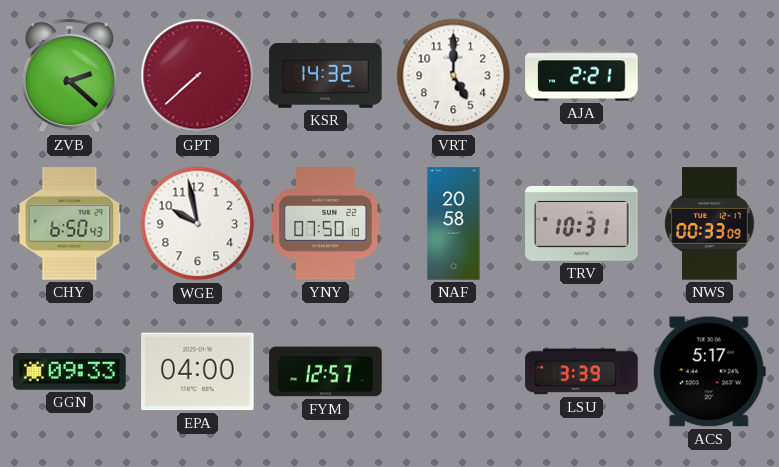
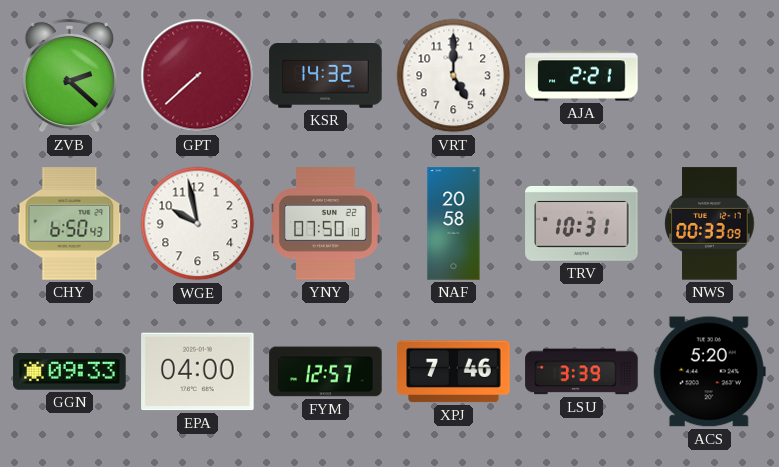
XPJ: none -> 7:46
ACS: 5:17 -> 5:20
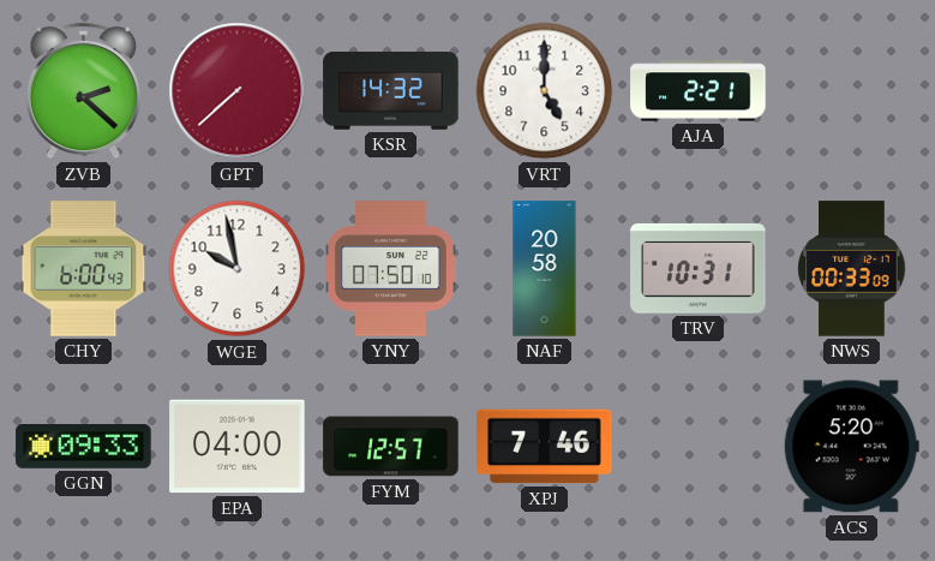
CHY: 6:50 -> 6:00
LSU: 3:39 -> none
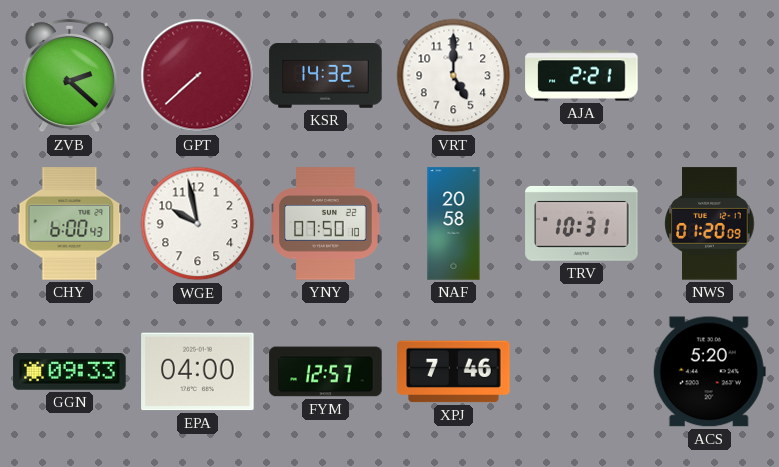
NWS: 00:33 -> 01:20
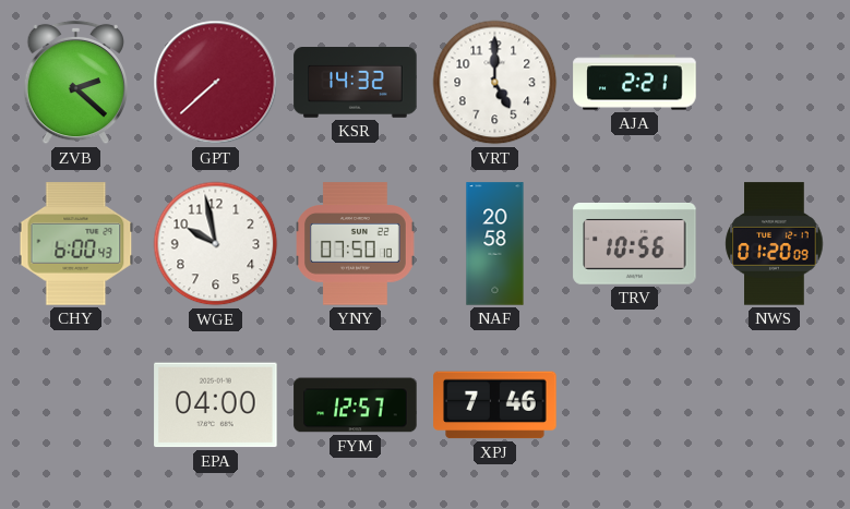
TRV: 10:31 -> 10:56
GGN: 09:33 -> none
ACS: 5:20 -> none
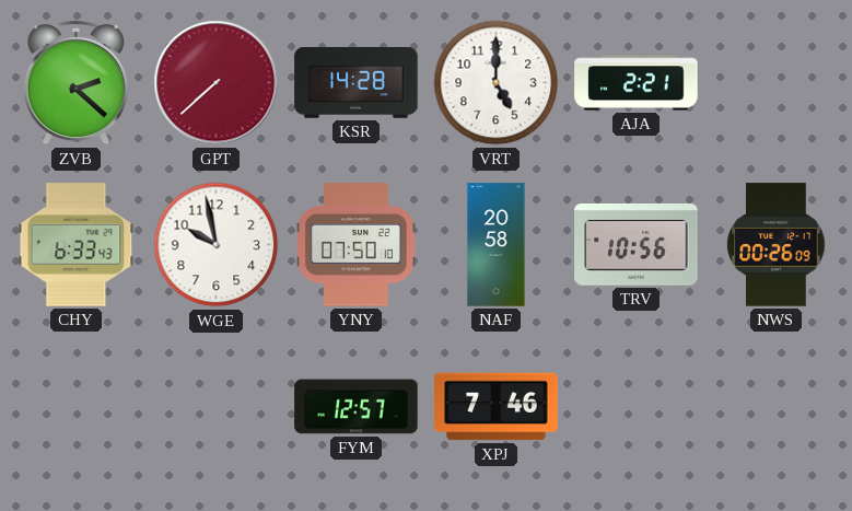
KSR: 14:32 -> 14:28
CHY: 6:00 -> 6:33
NWS: 01:20 -> 00:26
EPA: 04:00 -> none
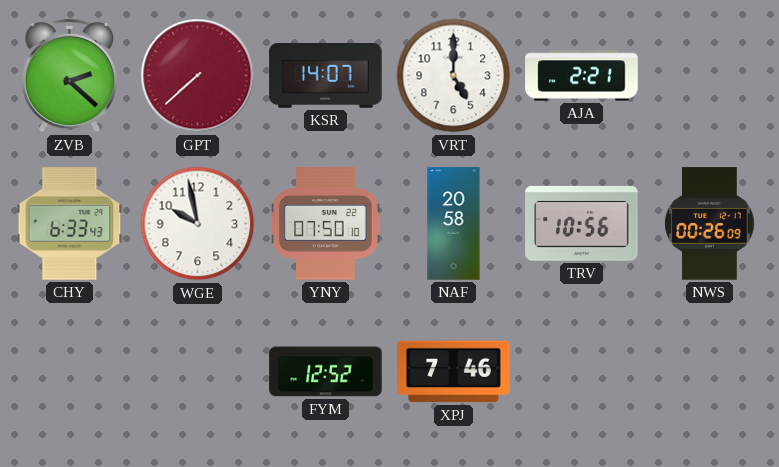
KSR: 14:28 -> 14:07
FYM: 12:57 -> 12:52
